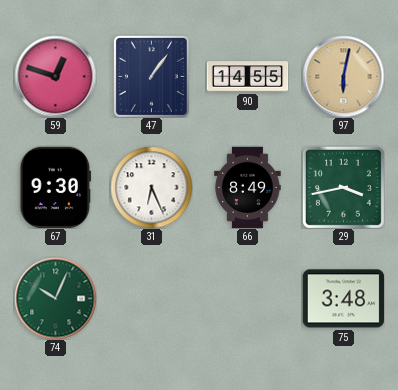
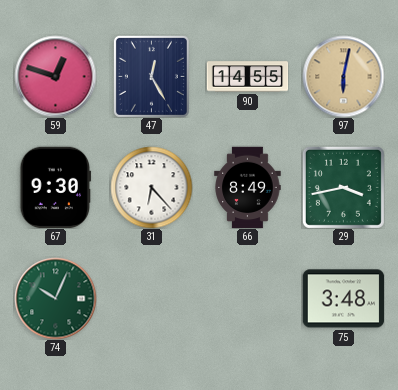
47: 1:06 -> 12:25
31: 6:26 -> 6:23
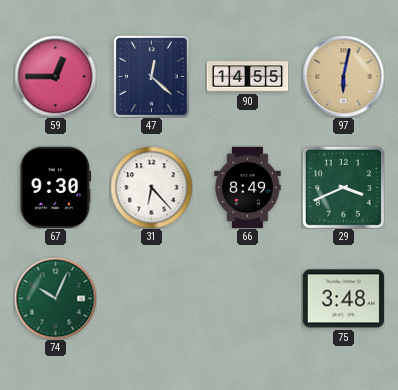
59: 12:48 -> 12:45
47: 12:25 -> 12:22
29: 3:43 -> 3:41
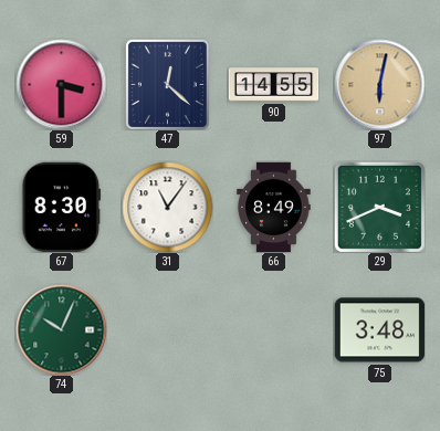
59: 12:45 -> 3:30
67: 9:30 -> 8:30
31: 6:23 -> 11:06
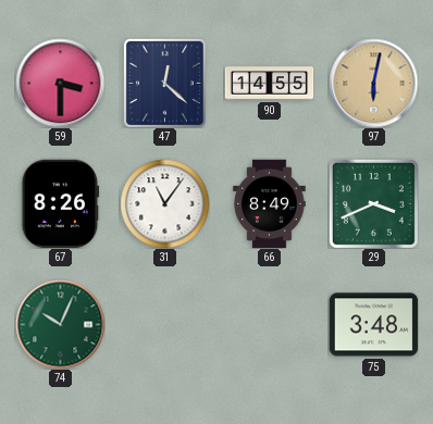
67: 8:30 -> 8:26
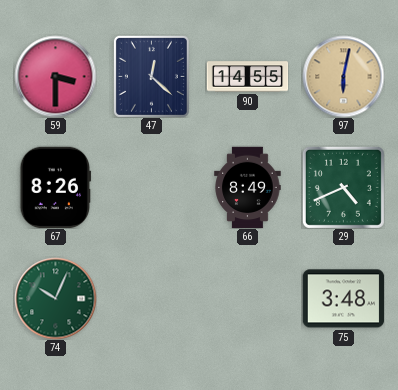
31: 11:06 -> none
29: 3:41 -> 4:41
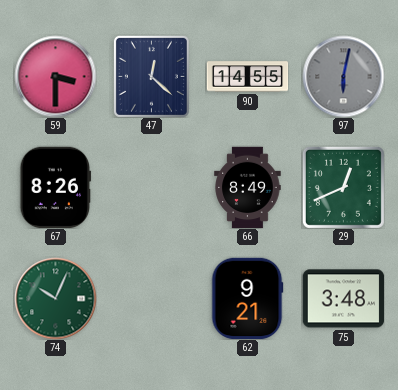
97 dial: champagne -> grey
29: 4:41 -> 12:41
62: none -> 9:21
